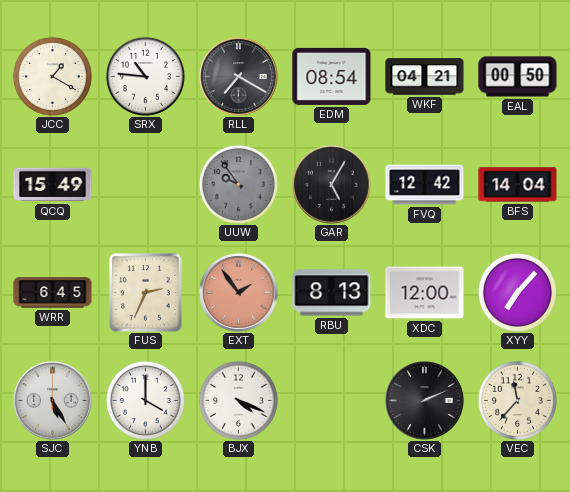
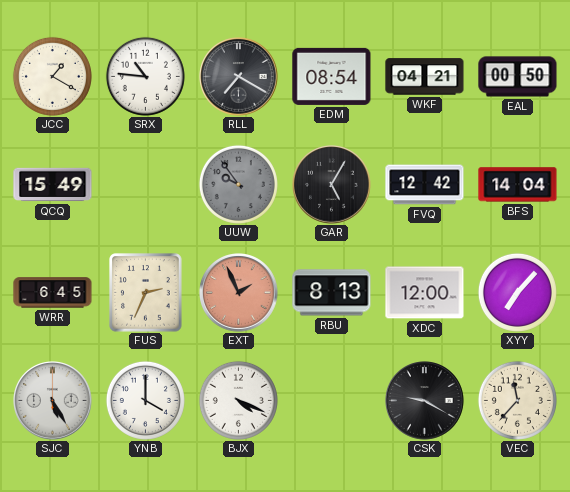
EXT: 1:54 -> 1:56
CSK: 2:11 -> 9:20
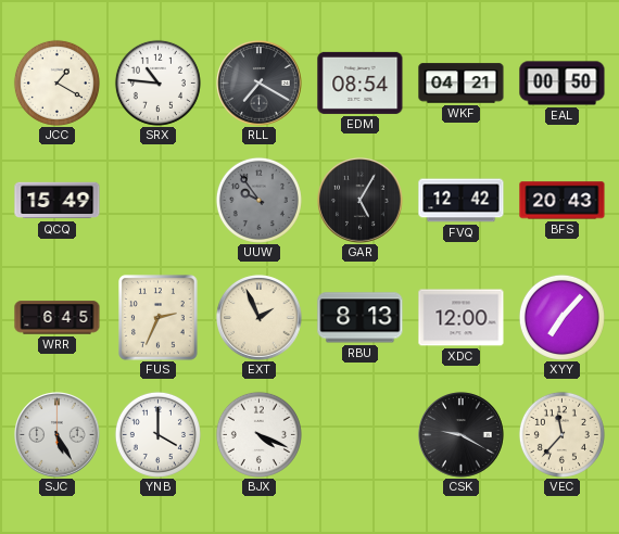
BFS: 14:04 -> 20:43
EXT dial: salmon -> cream
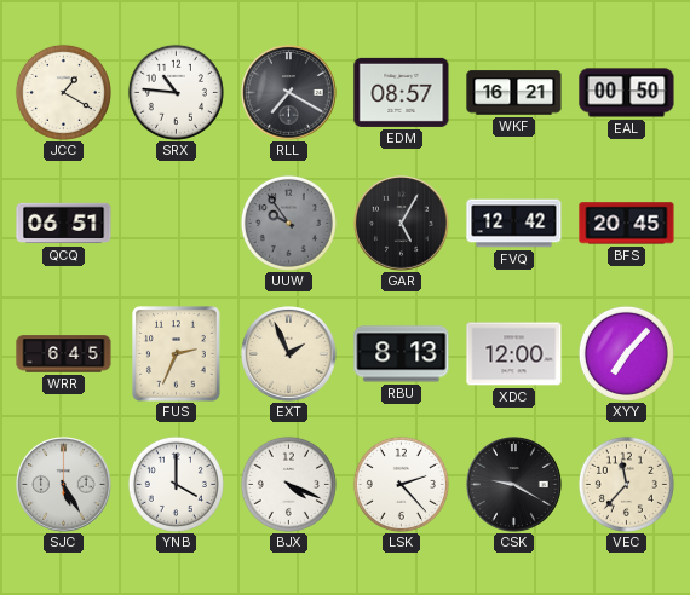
EDM: 08:54 -> 08:57
WKF: 04:21 -> 16:21
QCQ: 15:49 -> 06:51
BFS: 20:43 -> 20:45
LSK: none -> 2:23
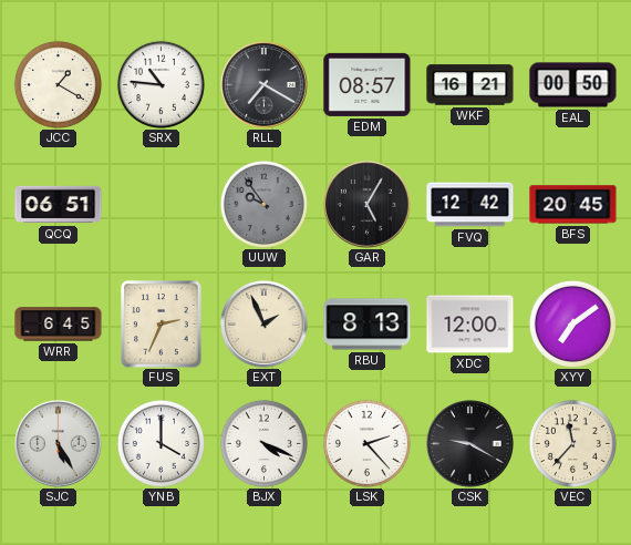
XYY: 7:07 -> 7:09
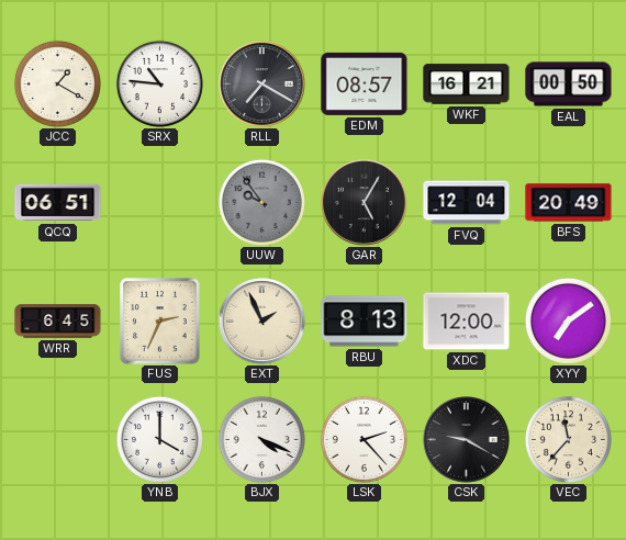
FVQ: 12:42 -> 12:04
BFS: 20:45 -> 20:49
SJC: 5:25 -> none
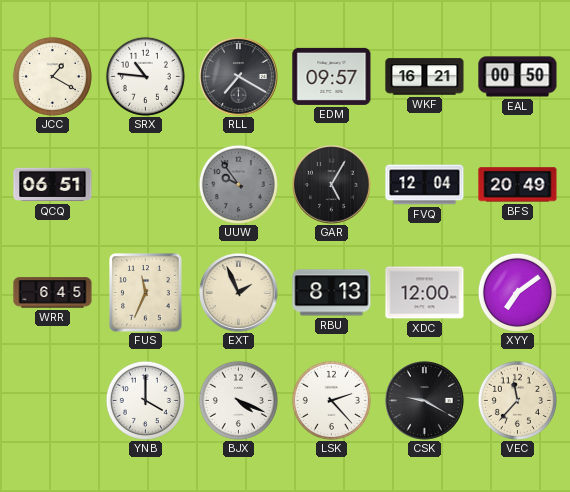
EDM: 08:57 -> 09:57
FUS: 2:34 -> 11:34
